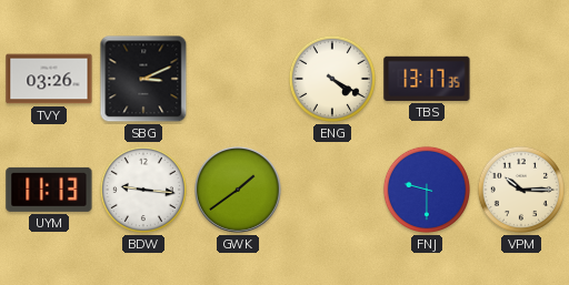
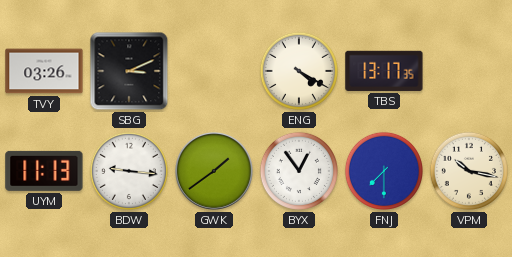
BYX: none -> 12:54
FNJ: 9:30 -> 7:30
VPM: 10:15 -> 10:17
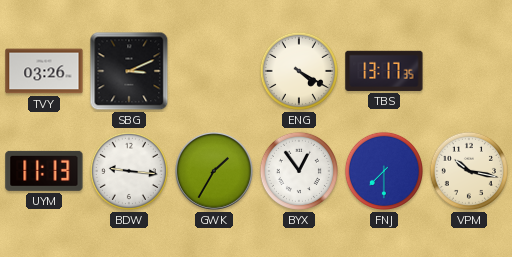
GWK: 1:39 -> 1:35
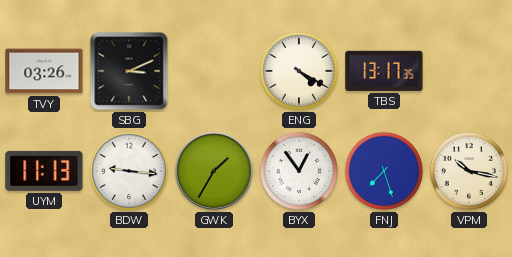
FNJ: 7:30 -> 7:27
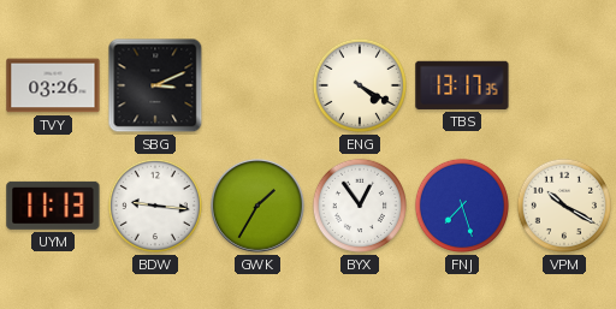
VPM: 10:17 -> 10:20
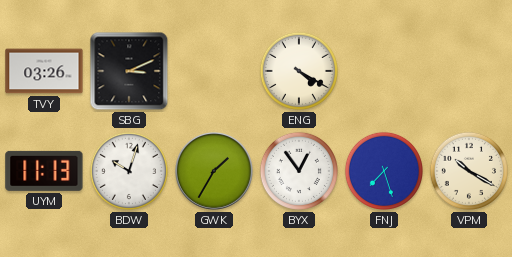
TBS: 13:17 -> none
BDW: 9:16 -> 10:03
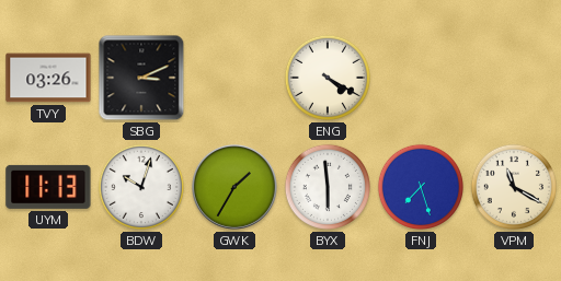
BYX: 12:54 -> 5:59
VPM: 10:20 -> 11:20
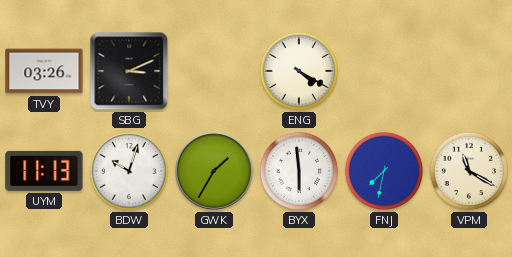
FNJ: 7:27 -> 7:32
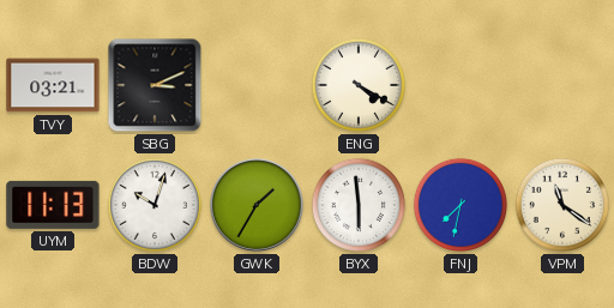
TVY: 03:26 -> 03:21
VPM: 11:20 -> 11:21
